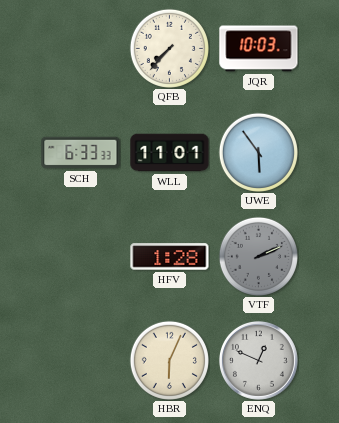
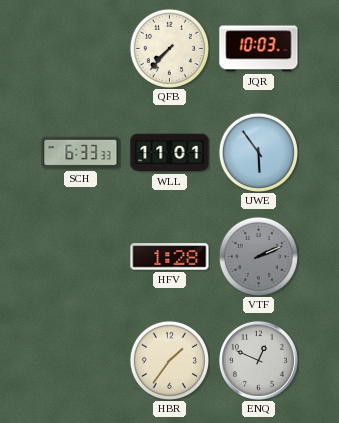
HBR: 6:04 -> 1:36
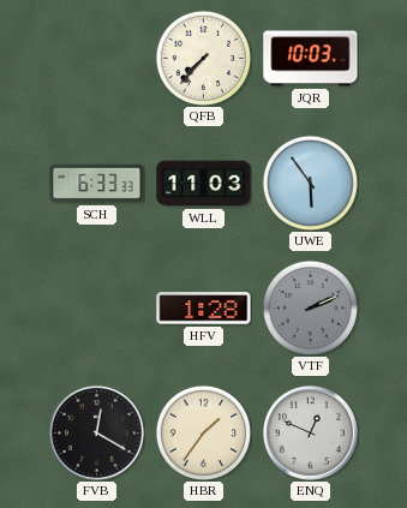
WLL: 11:01 -> 11:03
FVB: none -> 12:20
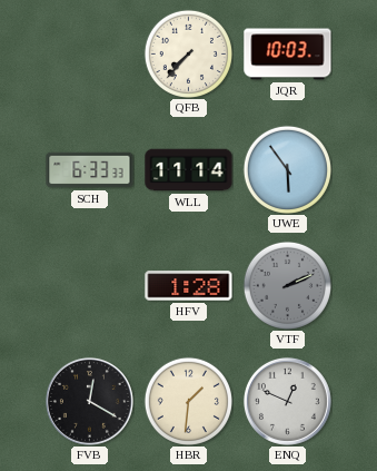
WLL: 11:03 -> 11:14
HBR: 1:36 -> 1:31
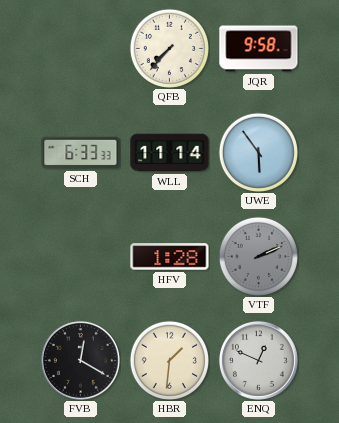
JQR: 10:03 -> 9:58
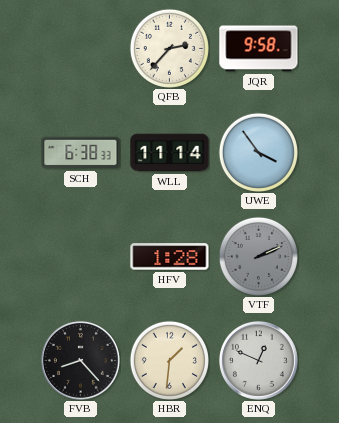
QFB: 7:37 -> 2:37
SCH: 6:33 -> 6:38
UWE: 5:54 -> 3:54
FVB: 12:20 -> 8:23
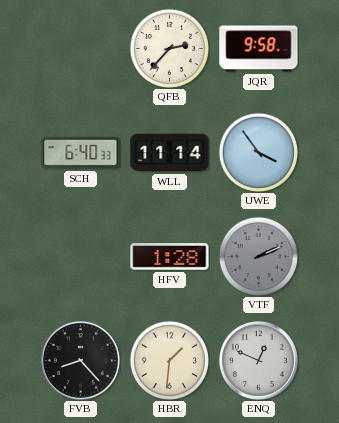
SCH: 6:38 -> 6:40
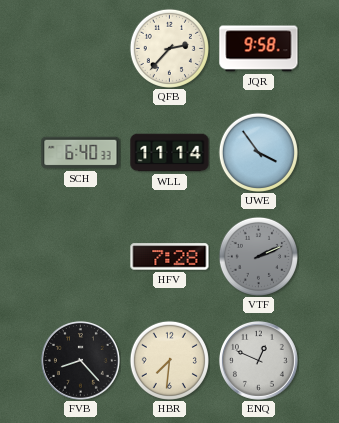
HFV: 1:28 -> 7:28
HBR: 1:31 -> 7:31
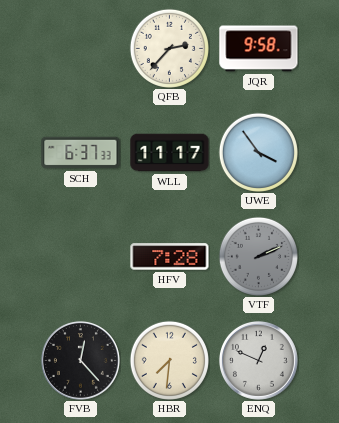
SCH: 6:40 -> 6:37
WLL: 11:14 -> 11:17
FVB: 8:23 -> 12:23
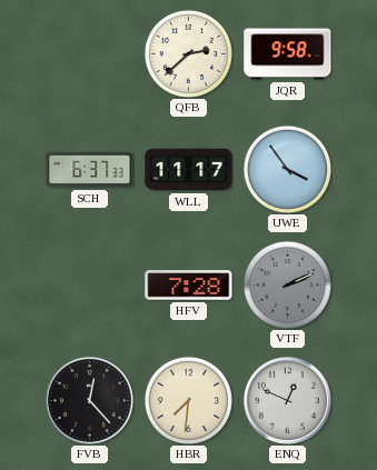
QFB: 2:37 -> 2:38
